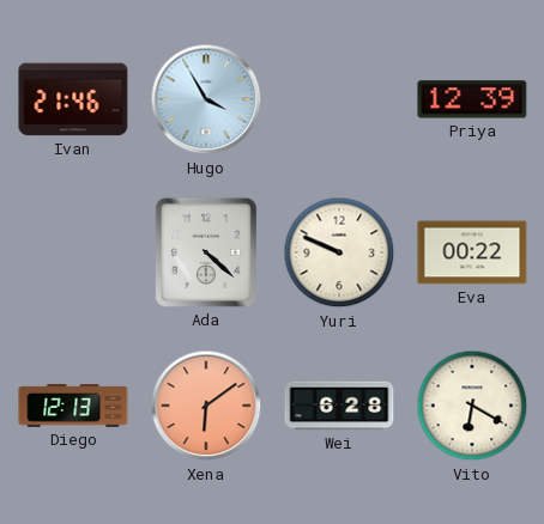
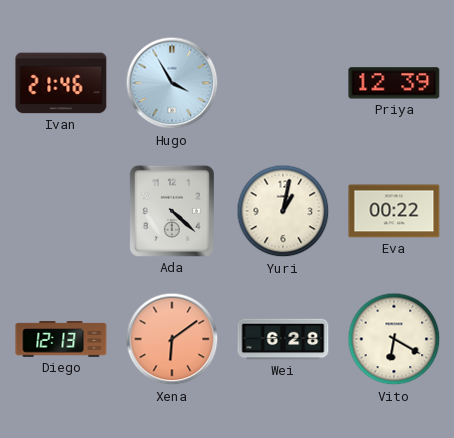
Yuri: 9:49 -> 1:02
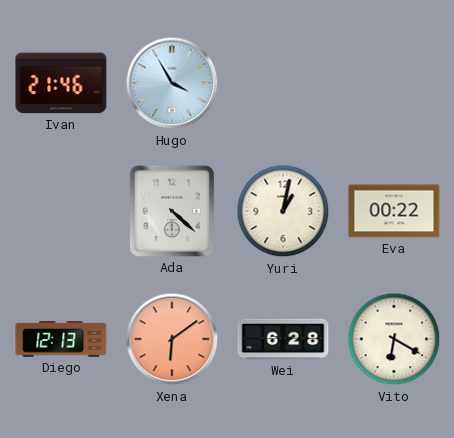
Priya: 12:39 -> none
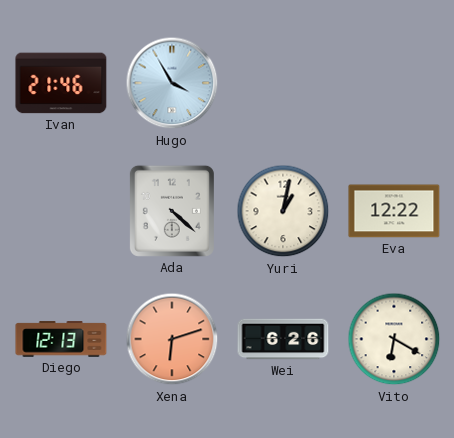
Eva: 00:22 -> 12:22
Xena: 6:09 -> 6:12
Wei: 6:28 -> 6:26
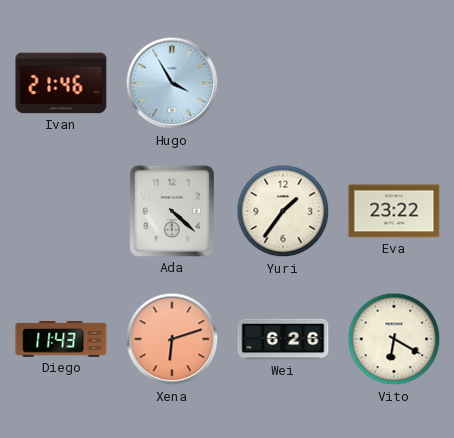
Yuri: 1:02 -> 1:36
Eva: 12:22 -> 23:22
Diego: 12:13 -> 11:43
